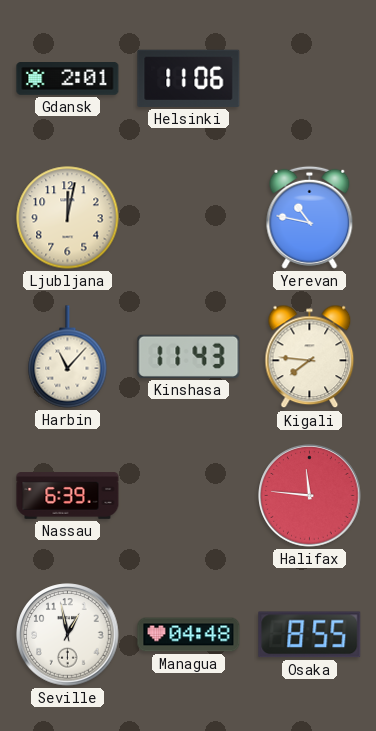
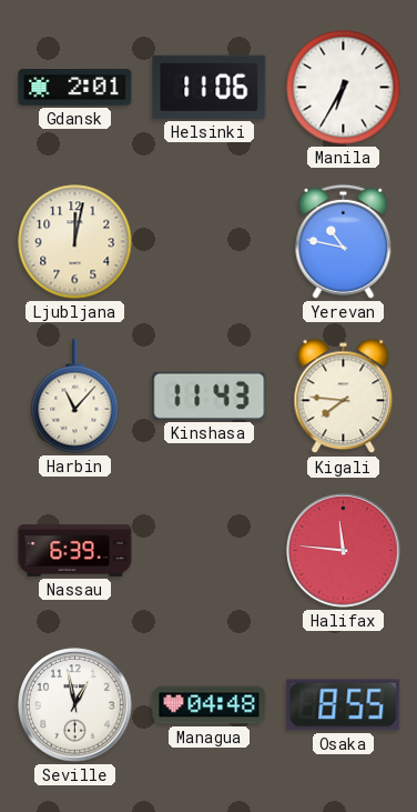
Manila: none -> 6:35
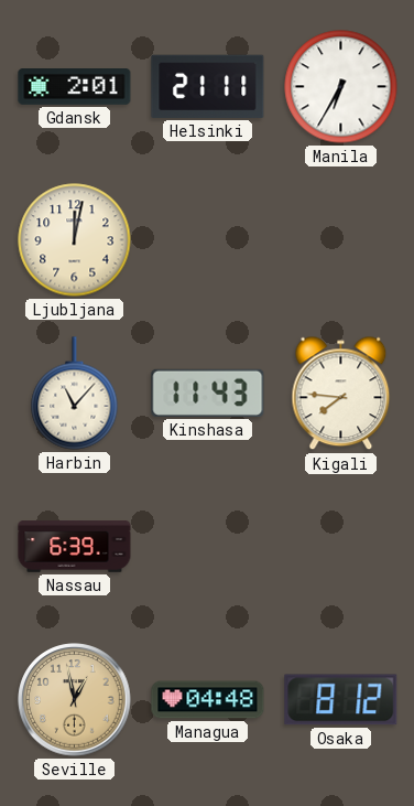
Helsinki: 11:06 -> 21:11
Yerevan: 10:47 -> none
Halifax: 11:46 -> none
Seville dial: white -> champagne
Osaka: 8:55 -> 8:12
